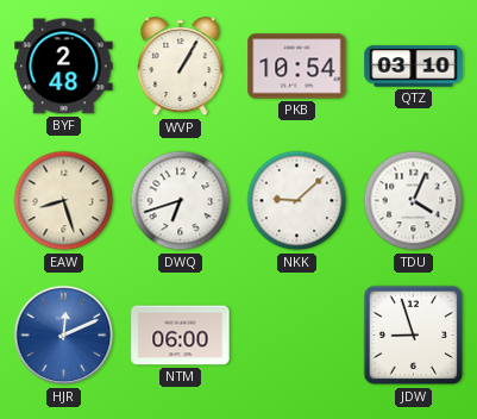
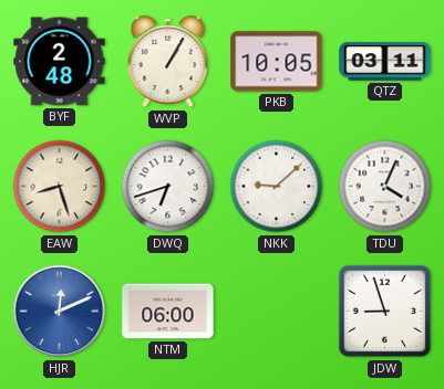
PKB: 10:54 -> 10:05
QTZ: 03:10 -> 03:11
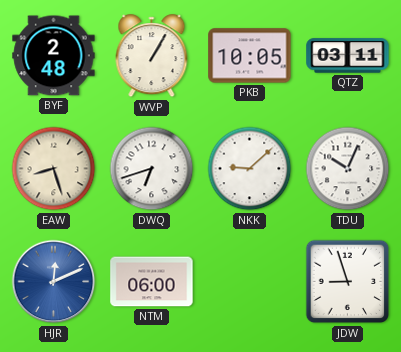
TDU: 4:04 -> 10:04
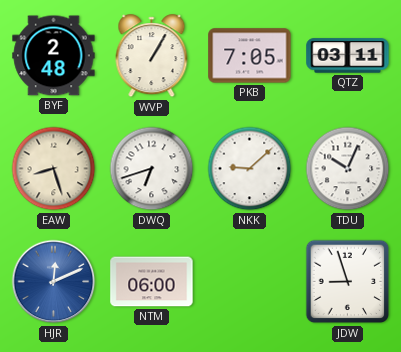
PKB: 10:05 -> 7:05
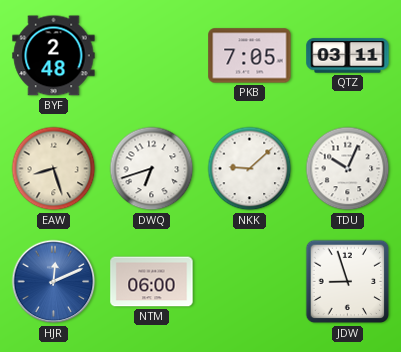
WVP: 1:05 -> none
